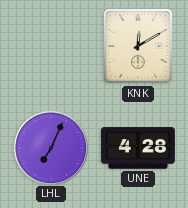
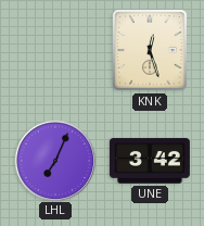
KNK: 12:10 -> 12:27
UNE: 4:28 -> 3:42
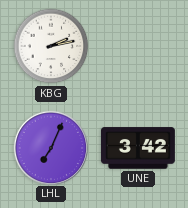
KBG: none -> 2:13
KNK: 12:27 -> none
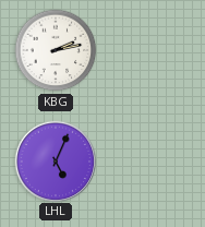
LHL: 7:04 -> 5:04
UNE: 3:42 -> none
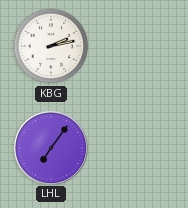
LHL: 5:04 -> 7:06
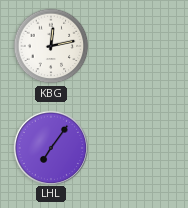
KBG: 2:13 -> 12:13
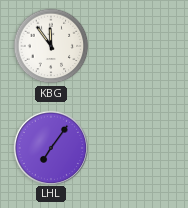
KBG: 12:13 -> 11:54
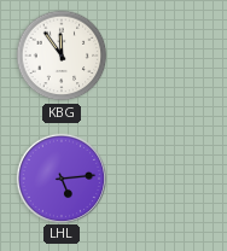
LHL: 7:06 -> 5:14
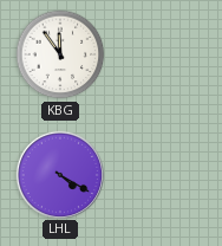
LHL: 5:14 -> 4:20
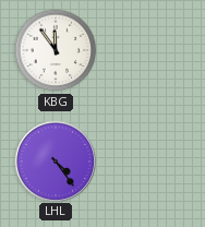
LHL: 4:20 -> 4:24
